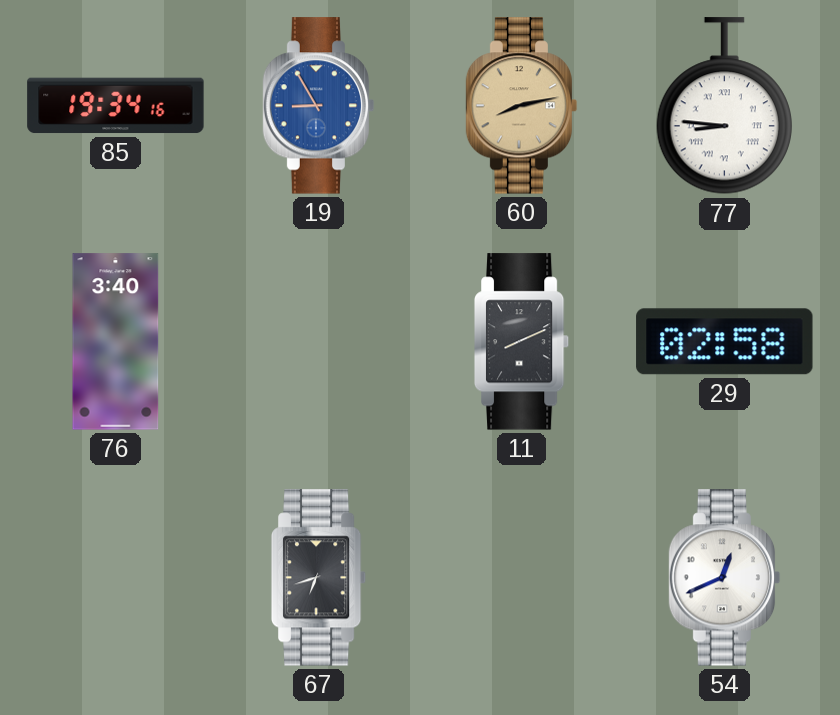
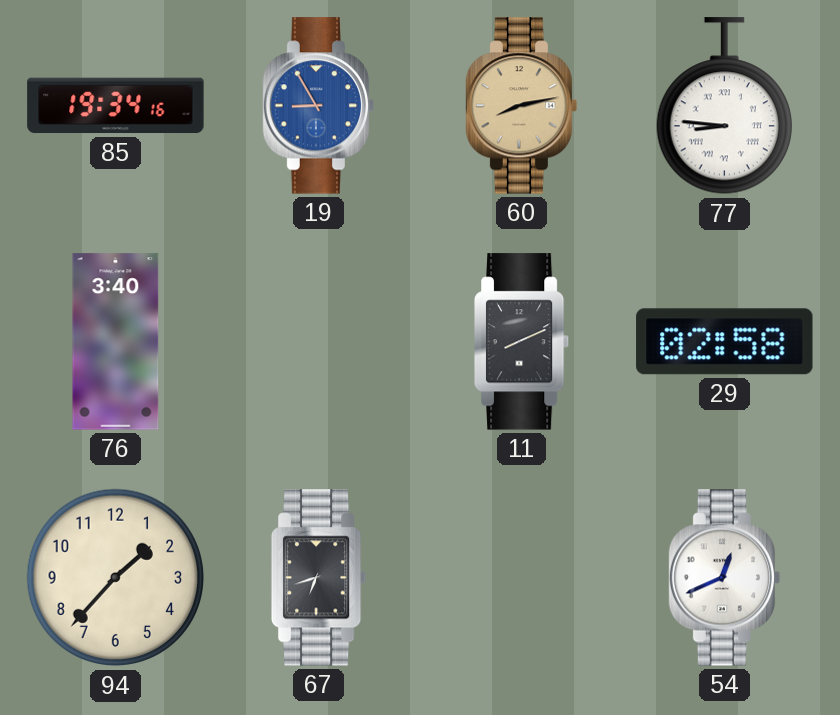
94: none -> 1:37
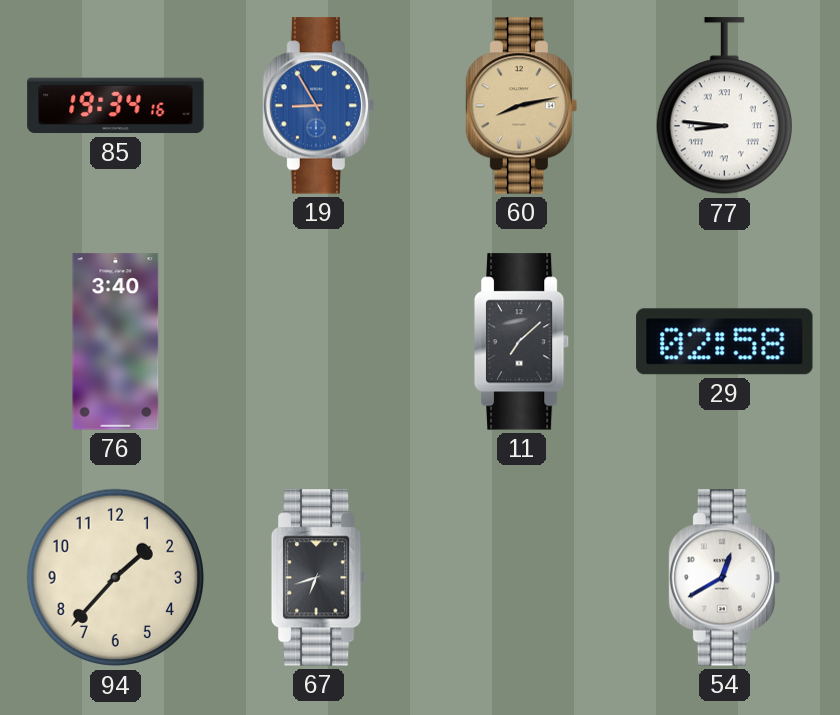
11: 8:11 -> 7:08
54: 12:41 -> 12:40
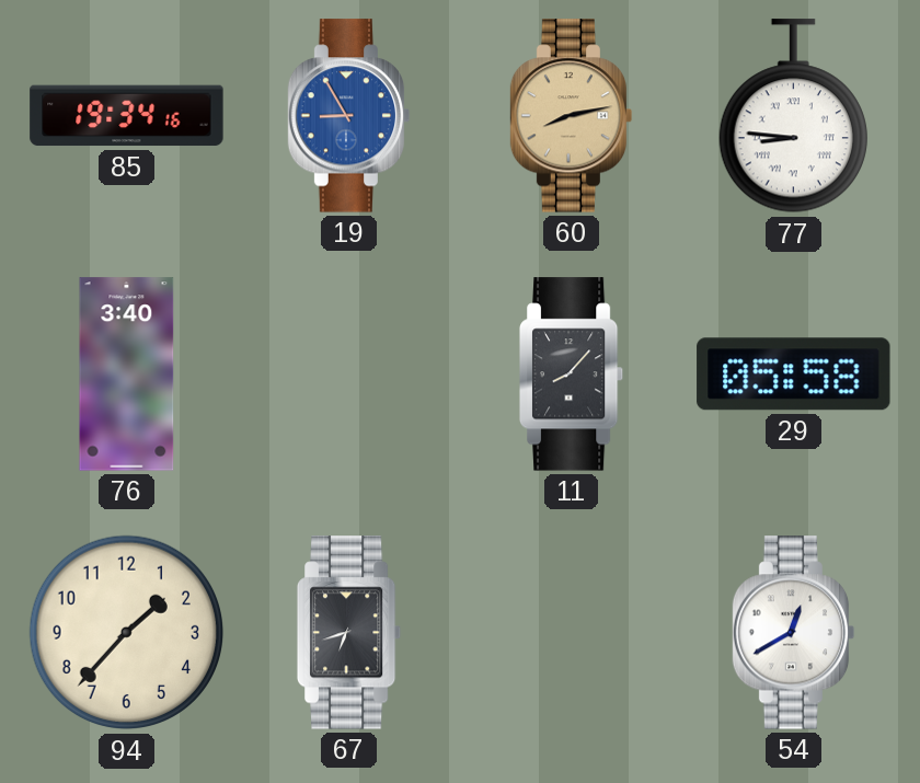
11: 7:08 -> 8:07
29: 02:58 -> 05:58
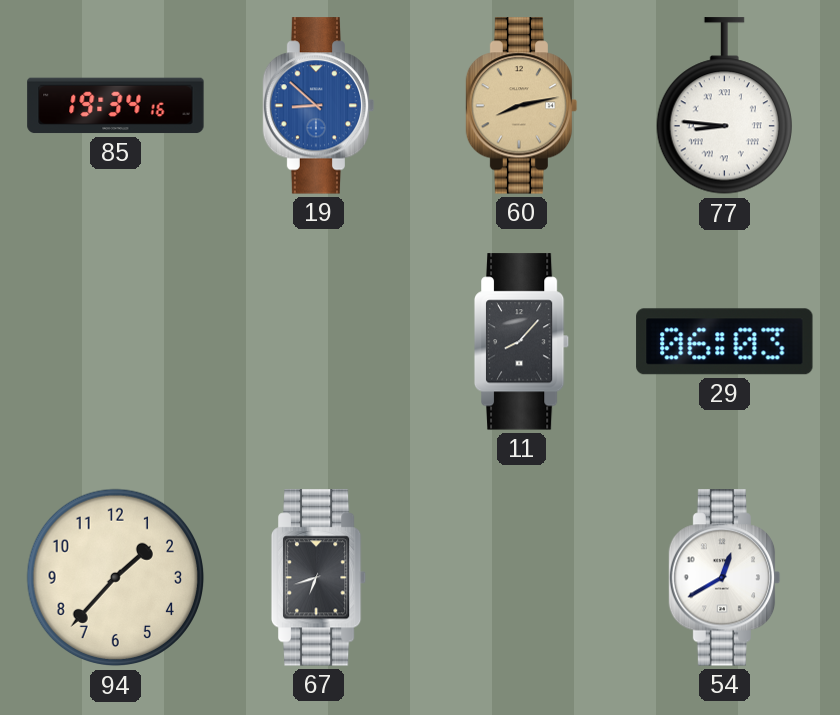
19: 8:55 -> 8:52
76: 3:40 -> none
29: 05:58 -> 06:03
